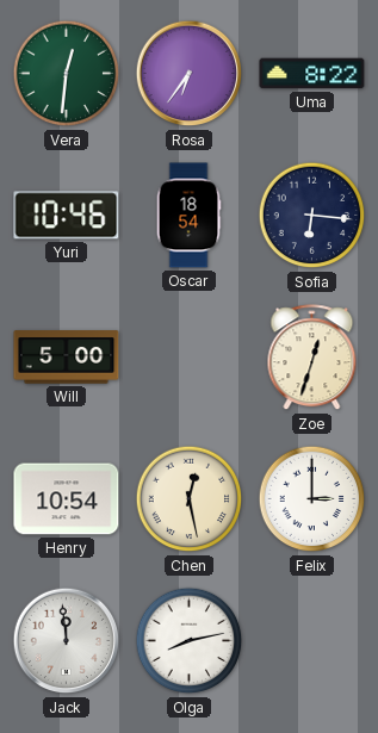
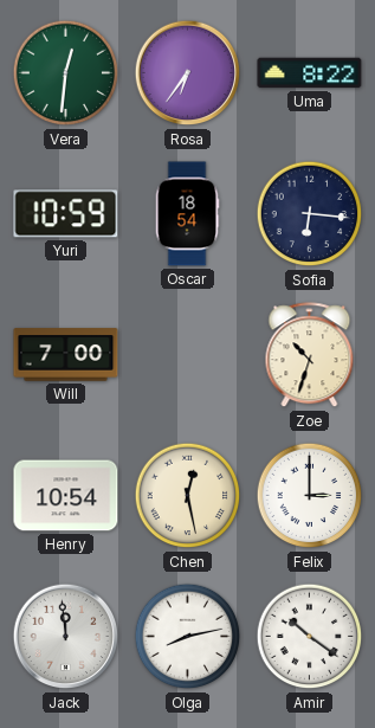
Yuri: 10:46 -> 10:59
Will: 5:00 -> 7:00
Zoe: 12:33 -> 10:33
Amir: none -> 10:21
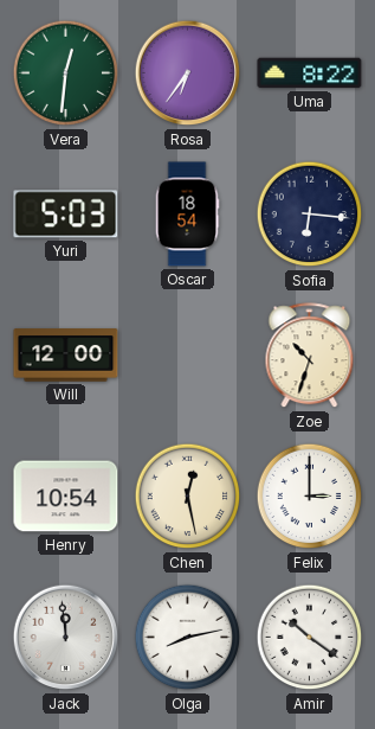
Yuri: 10:59 -> 5:03
Will: 7:00 -> 12:00
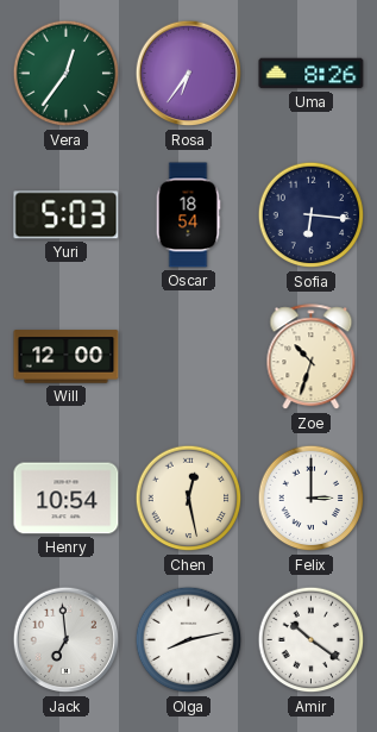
Vera: 12:31 -> 12:36
Uma: 8:22 -> 8:26
Jack: 11:59 -> 6:59
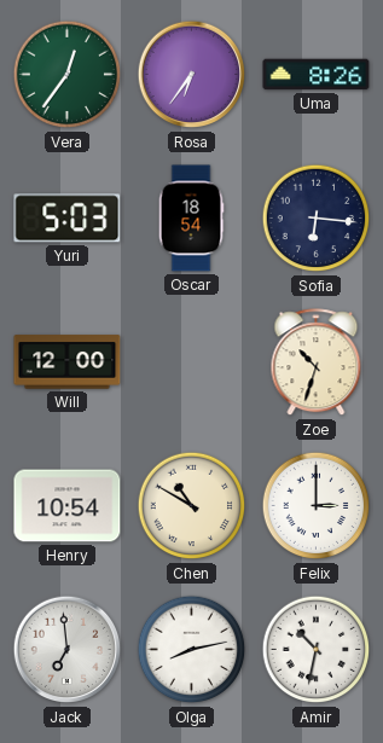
Chen: 12:28 -> 10:50
Amir: 10:21 -> 10:32
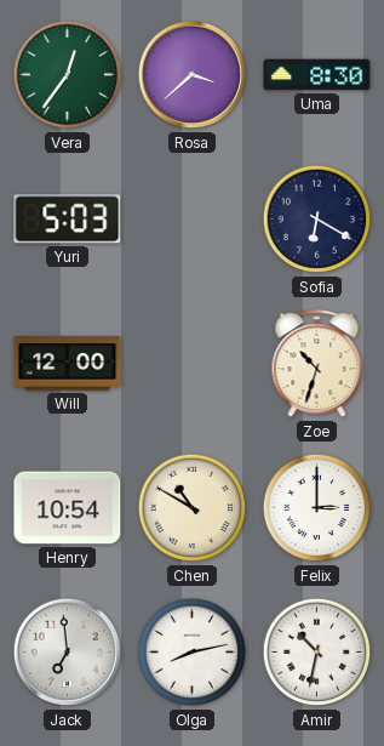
Rosa: 6:36 -> 3:38
Uma: 8:26 -> 8:30
Oscar: 18:54 -> none
Sofia: 6:16 -> 6:20
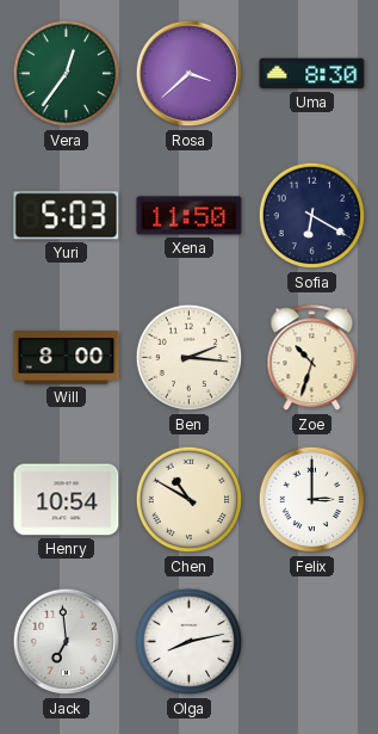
Xena: none -> 11:50
Will: 12:00 -> 8:00
Ben: none -> 2:16
Amir: 10:32 -> none
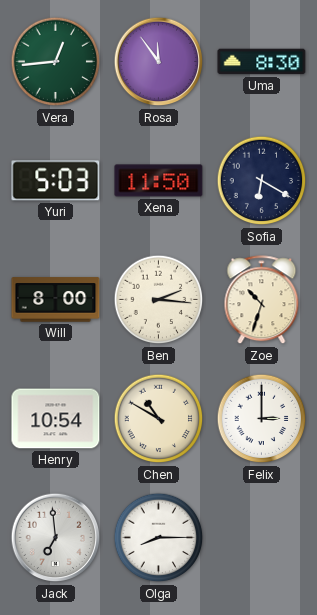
Vera: 12:36 -> 12:44
Rosa: 3:38 -> 11:54
Olga: 8:13 -> 8:15
